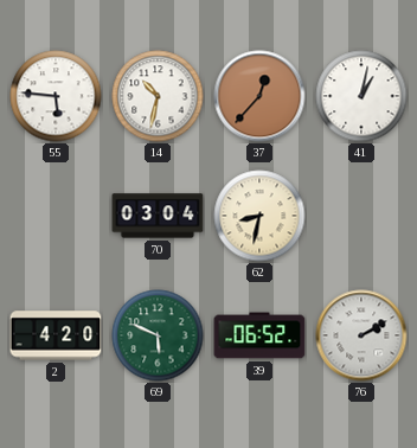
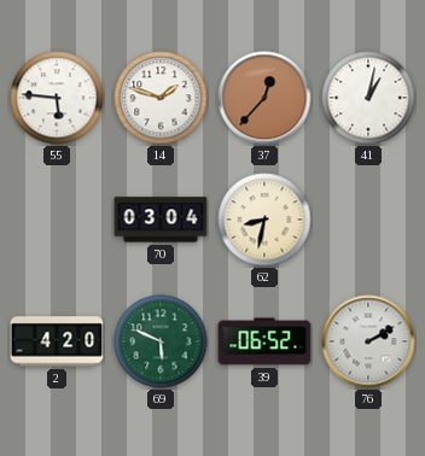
14: 10:32 -> 1:48
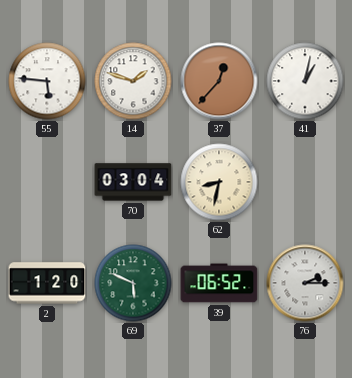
2: 4:20 -> 1:20
76: 2:10 -> 2:15
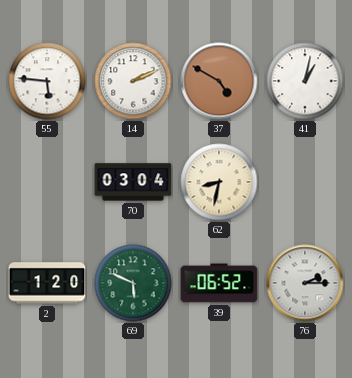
14: 1:48 -> 2:11
37: 12:37 -> 4:50
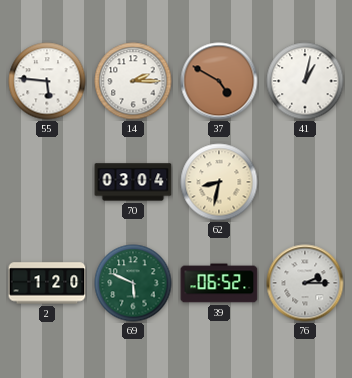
14: 2:11 -> 2:15
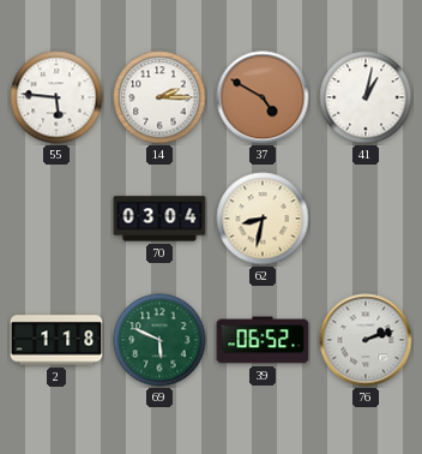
2: 1:20 -> 1:18
76: 2:15 -> 2:12
